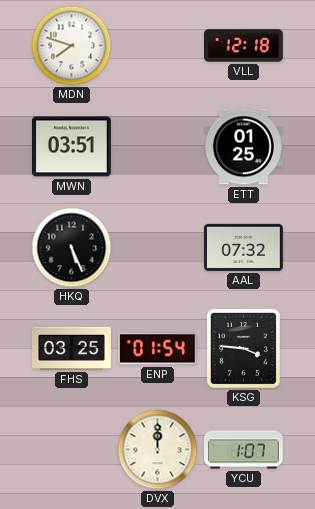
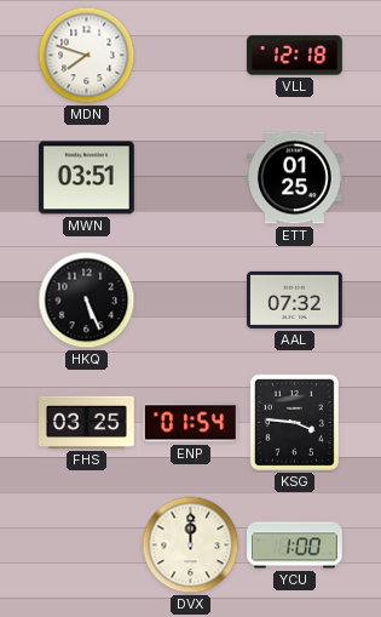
YCU: 1:07 -> 1:00
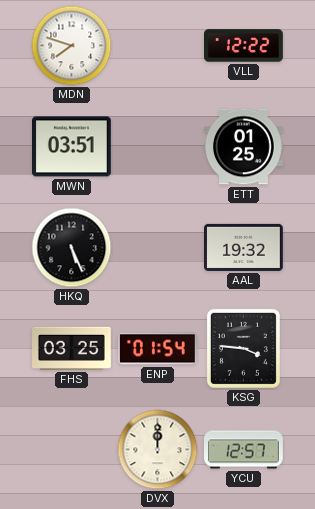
VLL: 12:18 -> 12:22
AAL: 07:32 -> 19:32
YCU: 1:00 -> 12:57
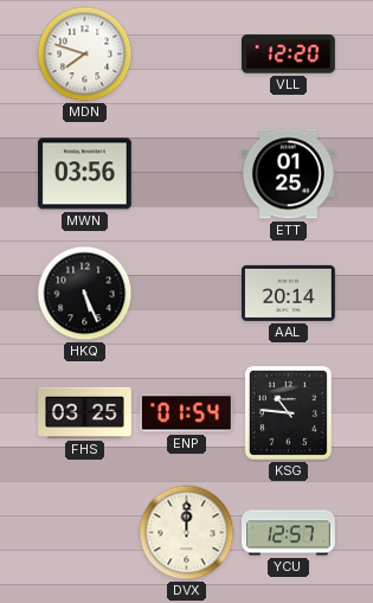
VLL: 12:22 -> 12:20
MWN: 03:51 -> 03:56
AAL: 19:32 -> 20:14
KSG: 3:46 -> 10:46
